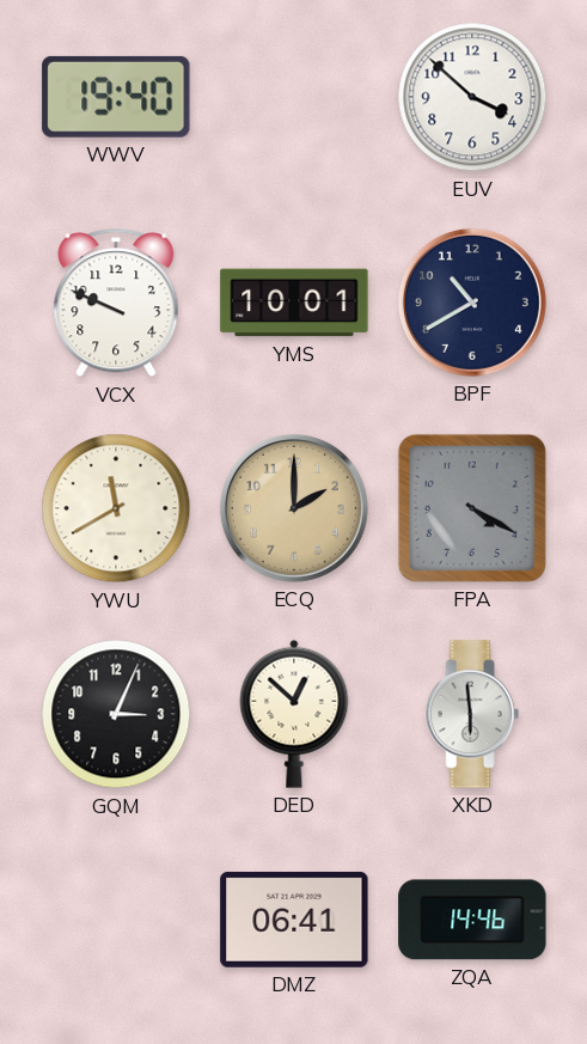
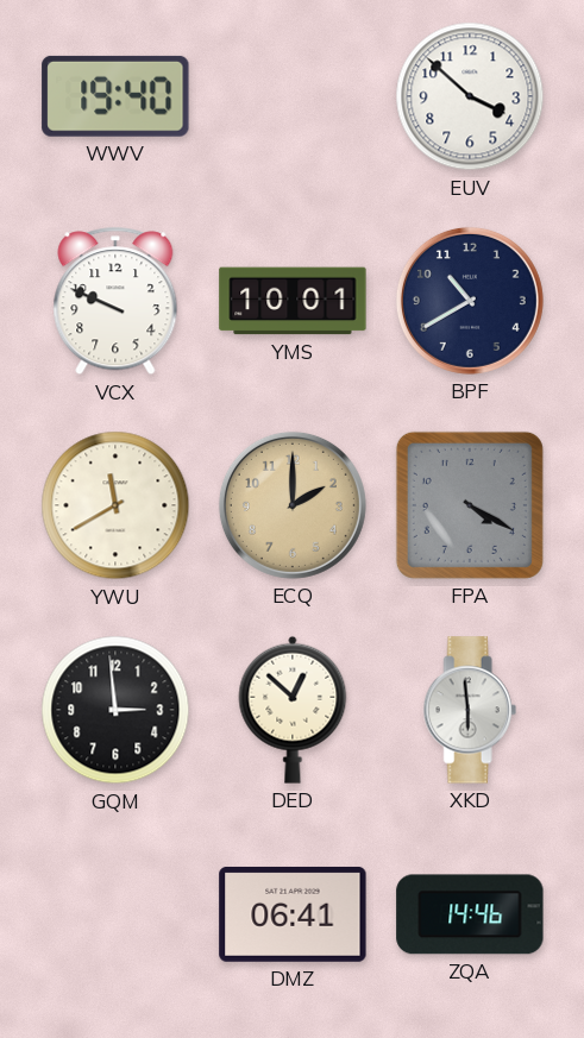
GQM: 3:04 -> 2:59
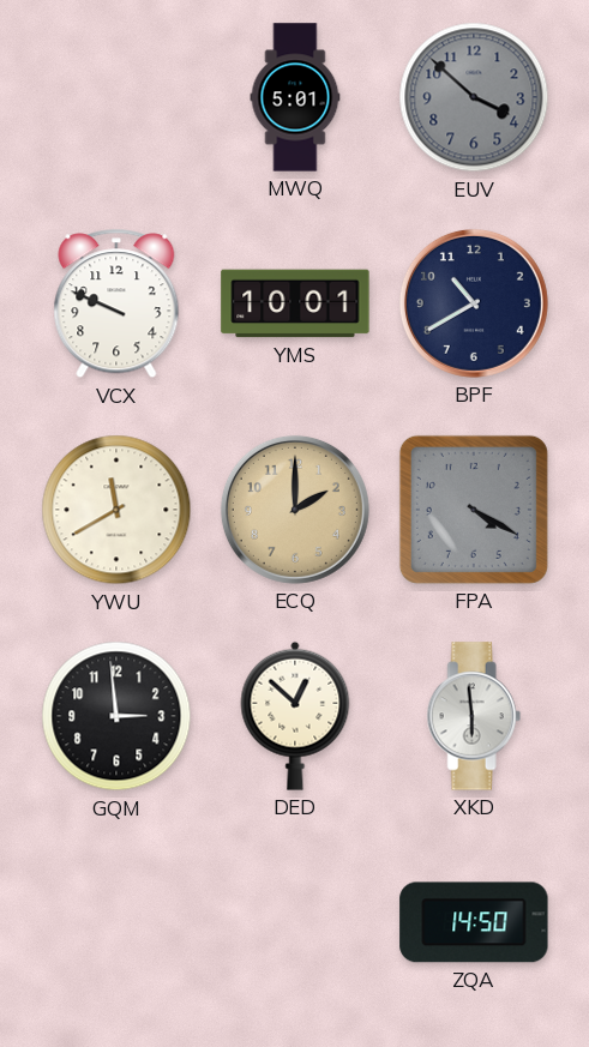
WWV: 19:40 -> none
MWQ: none -> 5:01
EUV dial: white -> grey
DMZ: 06:41 -> none
ZQA: 14:46 -> 14:50
